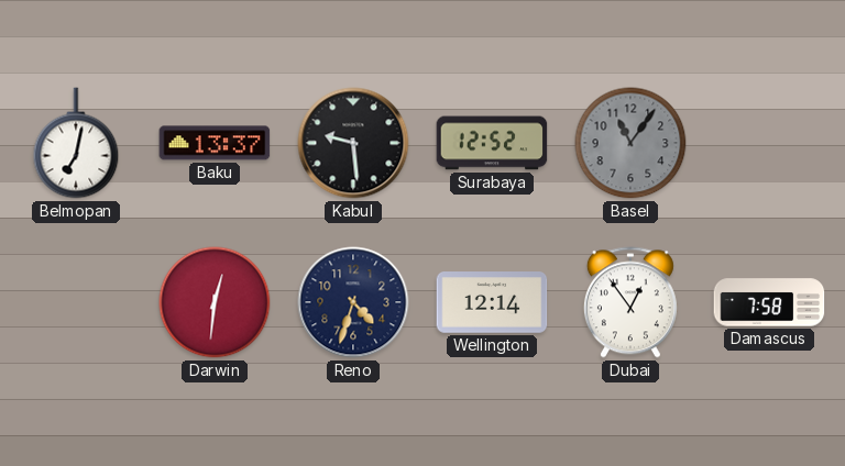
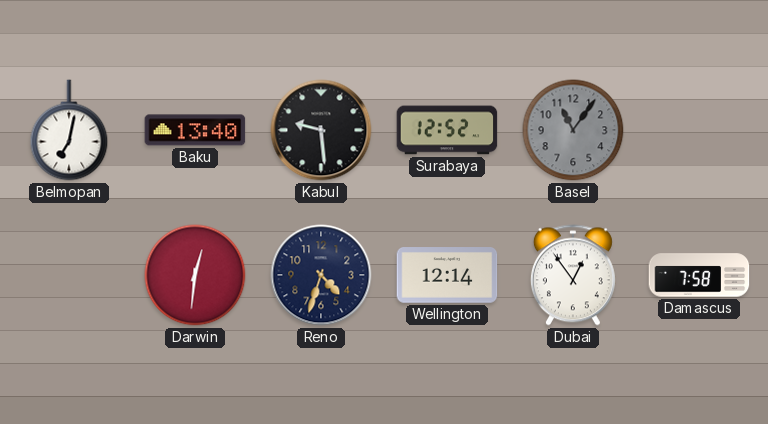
Baku: 13:37 -> 13:40
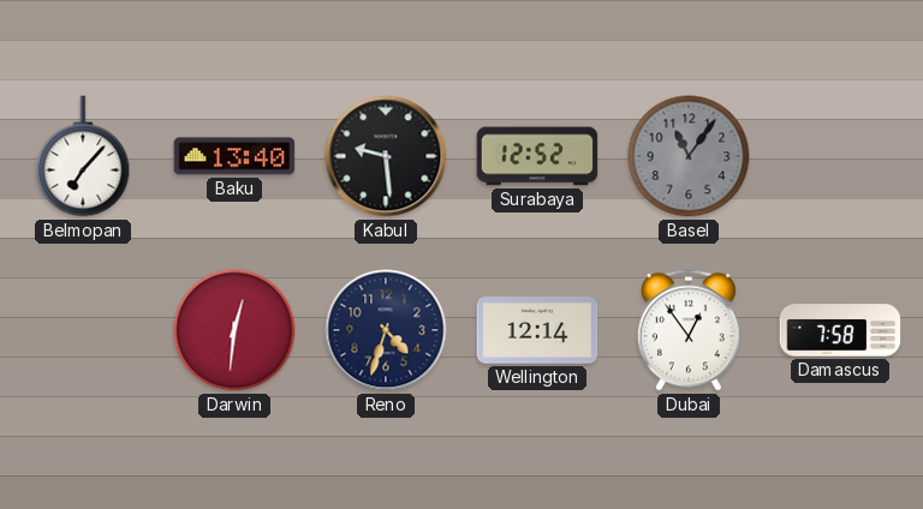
Belmopan: 7:02 -> 7:07
